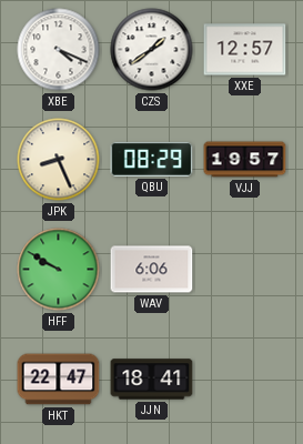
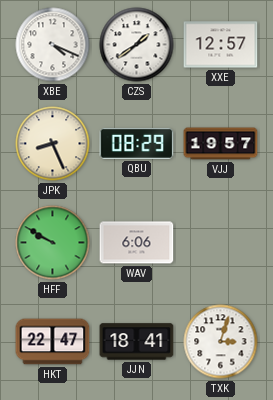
TXK: none -> 3:03
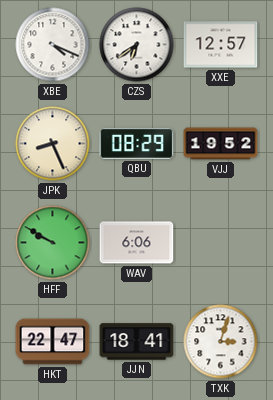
CZS: 1:39 -> 6:39
VJJ: 19:57 -> 19:52
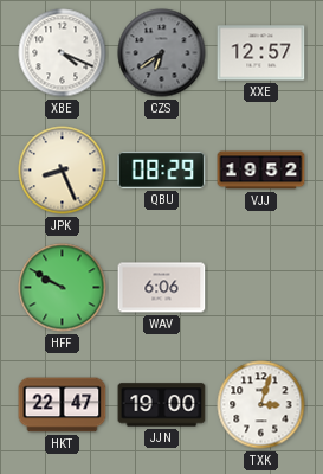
CZS dial: white -> grey
JJN: 18:41 -> 19:00
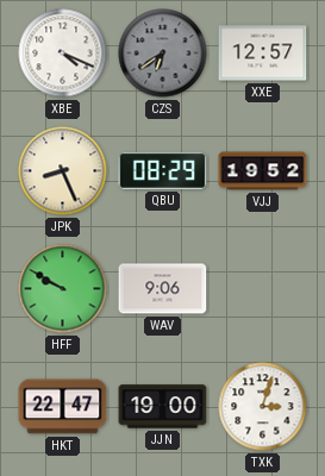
WAV: 6:06 -> 9:06
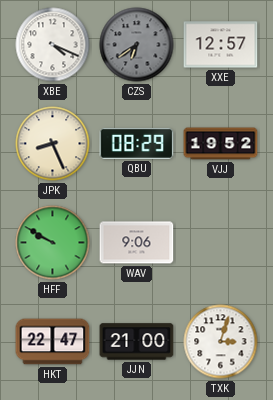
JJN: 19:00 -> 21:00
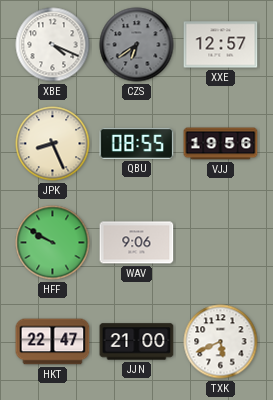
QBU: 08:29 -> 08:55
VJJ: 19:52 -> 19:56
TXK: 3:03 -> 5:41
